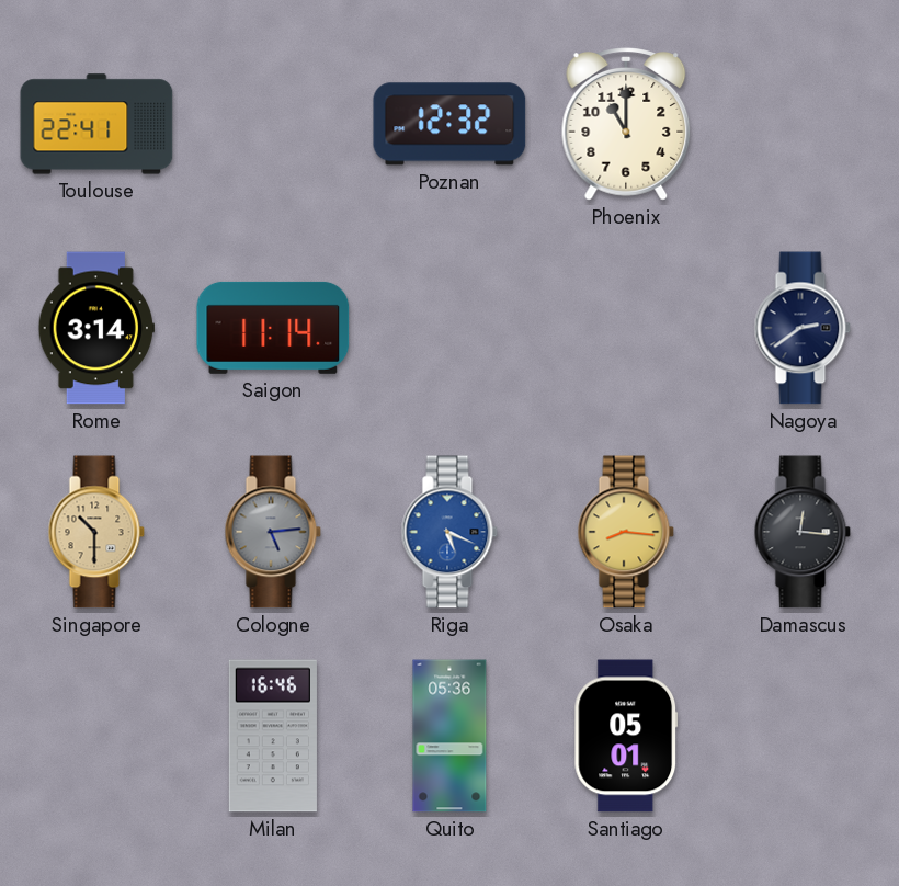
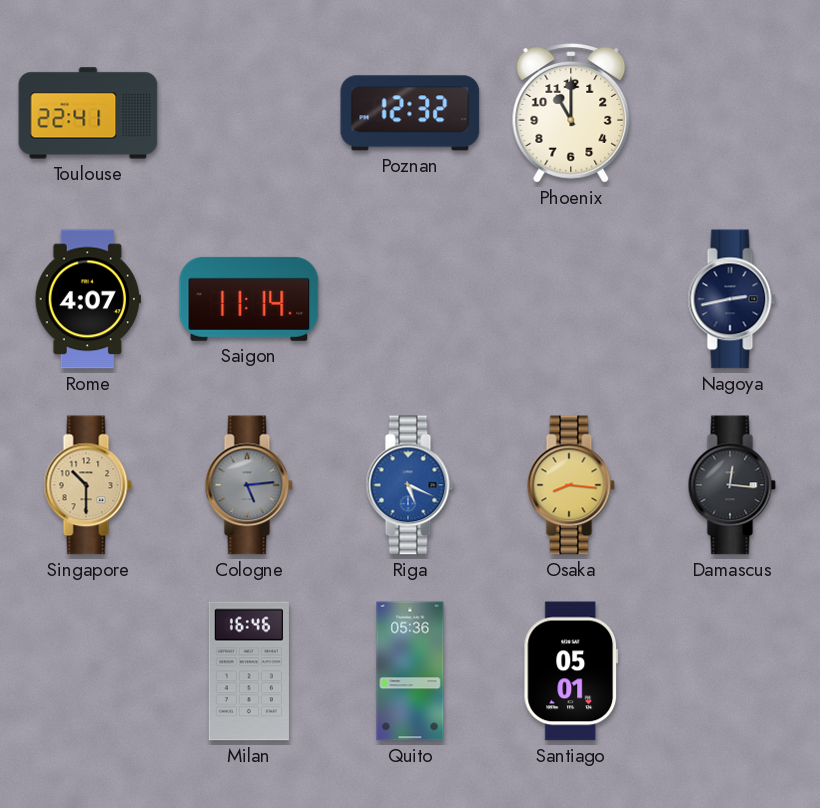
Rome: 3:14 -> 4:07
Nagoya: 2:39 -> 2:43
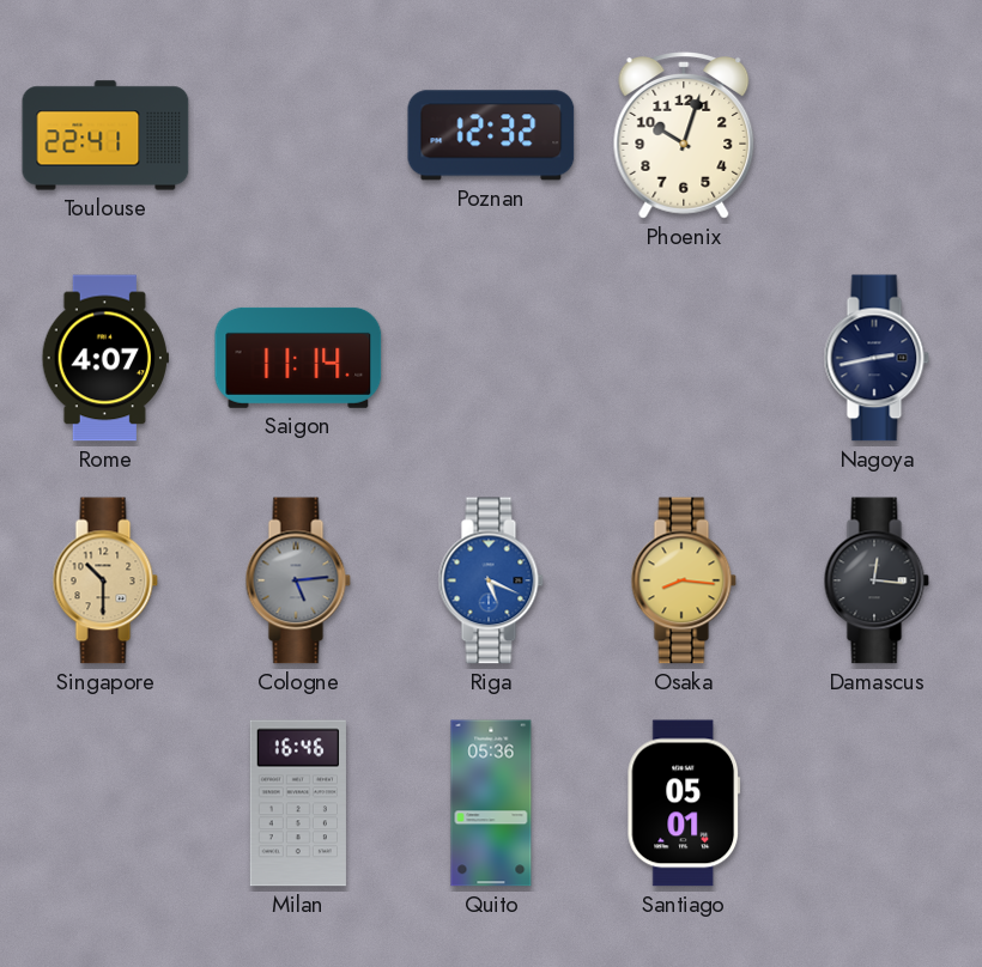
Phoenix: 11:00 -> 10:03
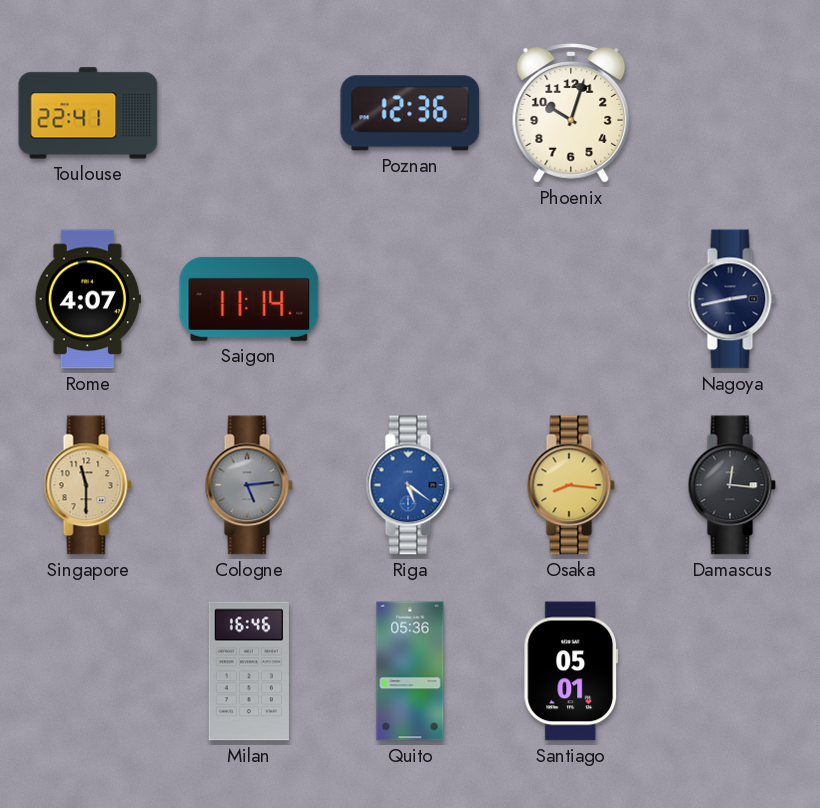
Poznan: 12:32 -> 12:36
Singapore: 10:30 -> 11:30
Riga: 5:19 -> 5:21
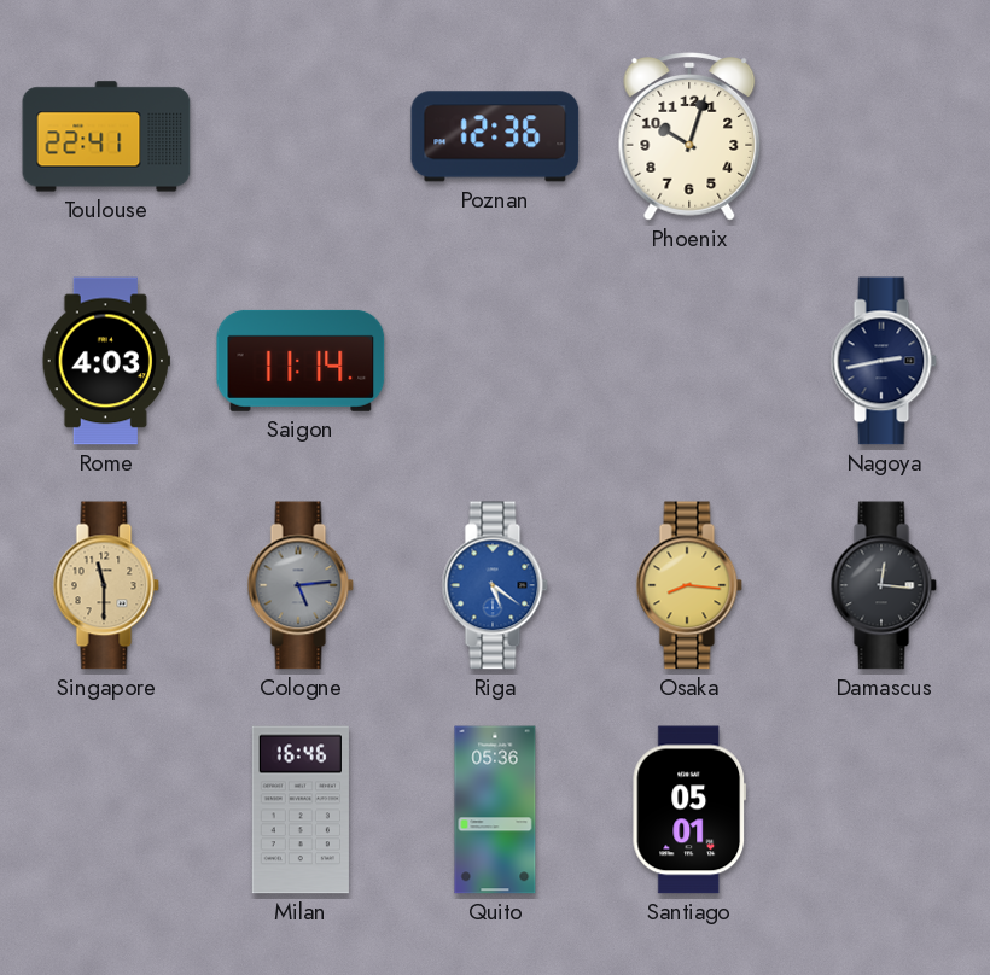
Rome: 4:07 -> 4:03
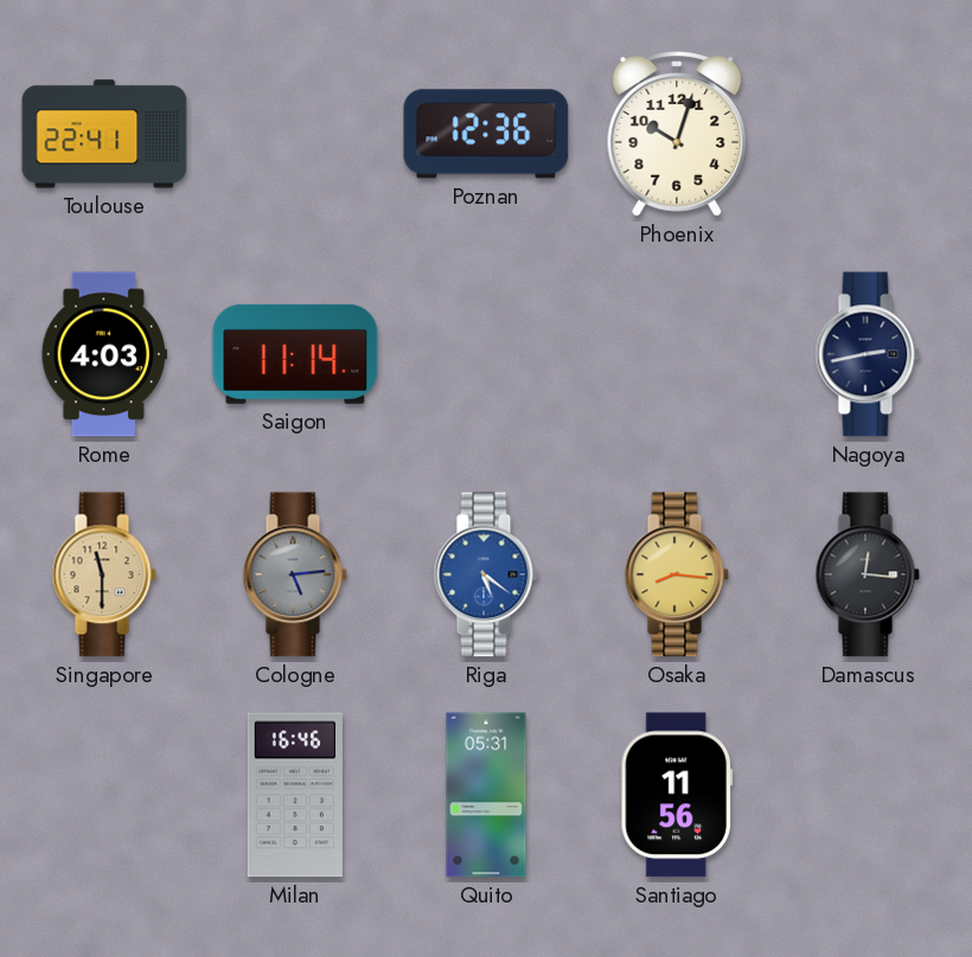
Quito: 05:36 -> 05:31
Santiago: 05:01 -> 11:56
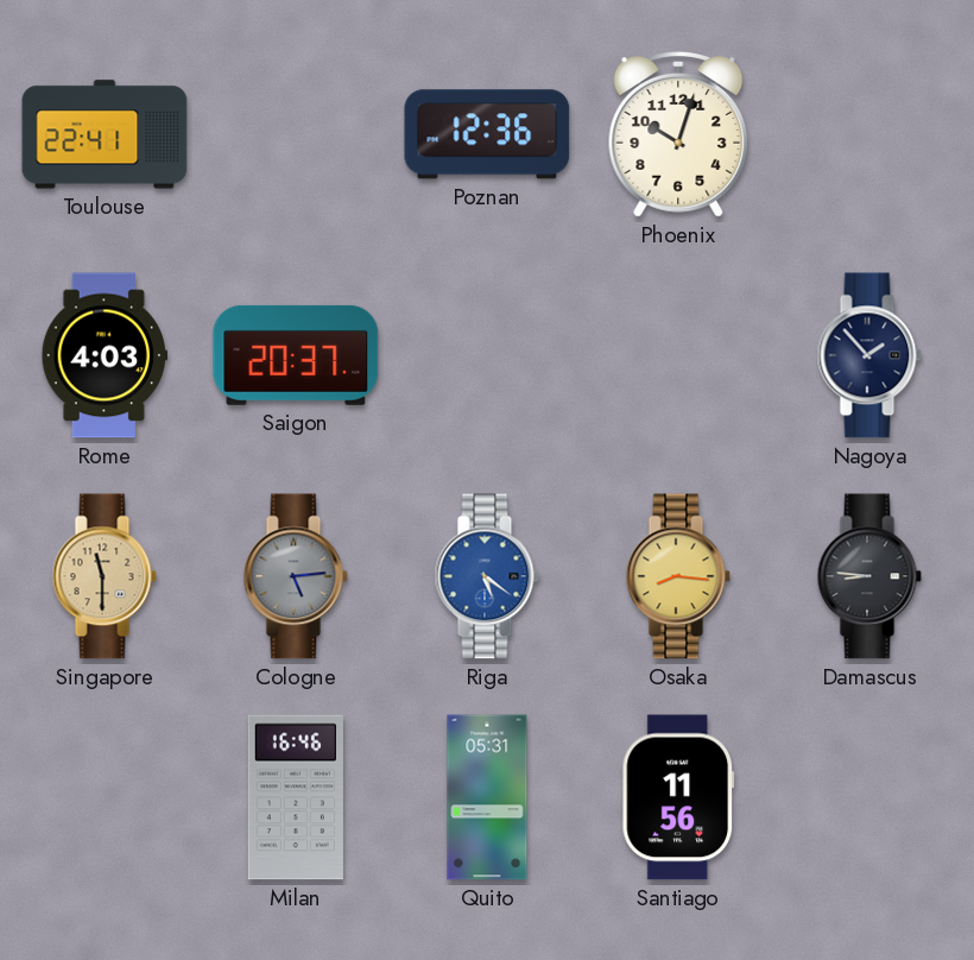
Saigon: 11:14 -> 20:37
Nagoya: 2:43 -> 1:53
Damascus: 12:16 -> 8:46
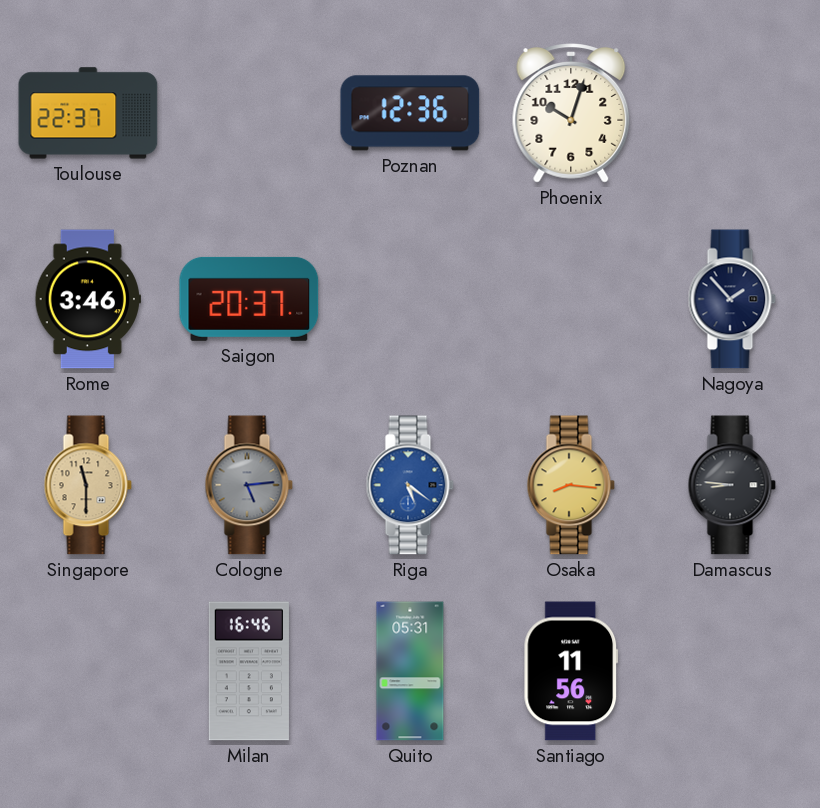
Toulouse: 22:41 -> 22:37
Rome: 4:03 -> 3:46
